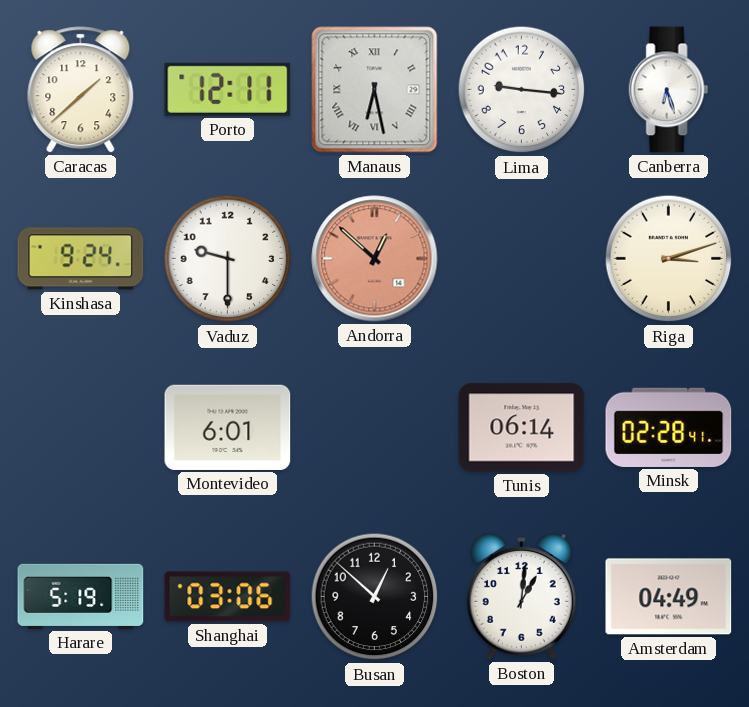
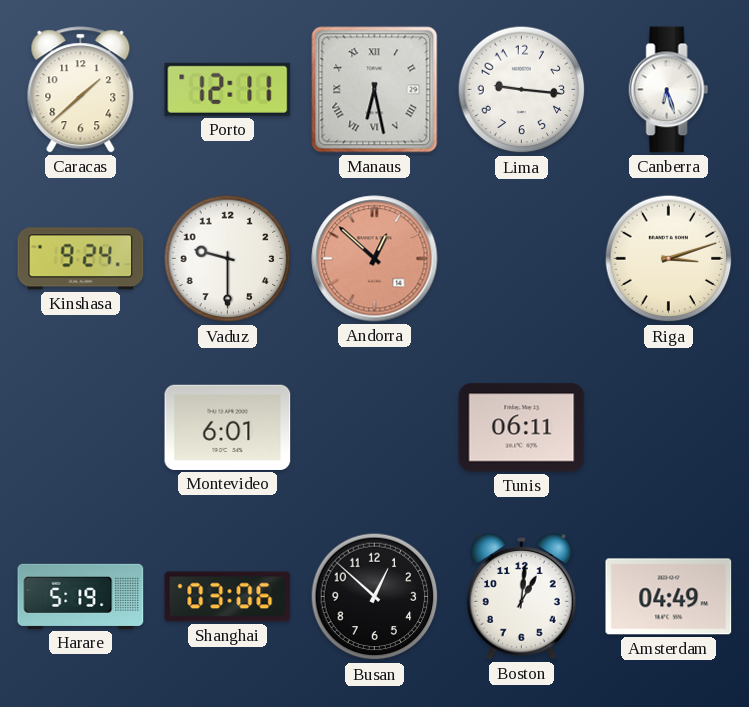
Tunis: 06:14 -> 06:11
Minsk: 02:28 -> none
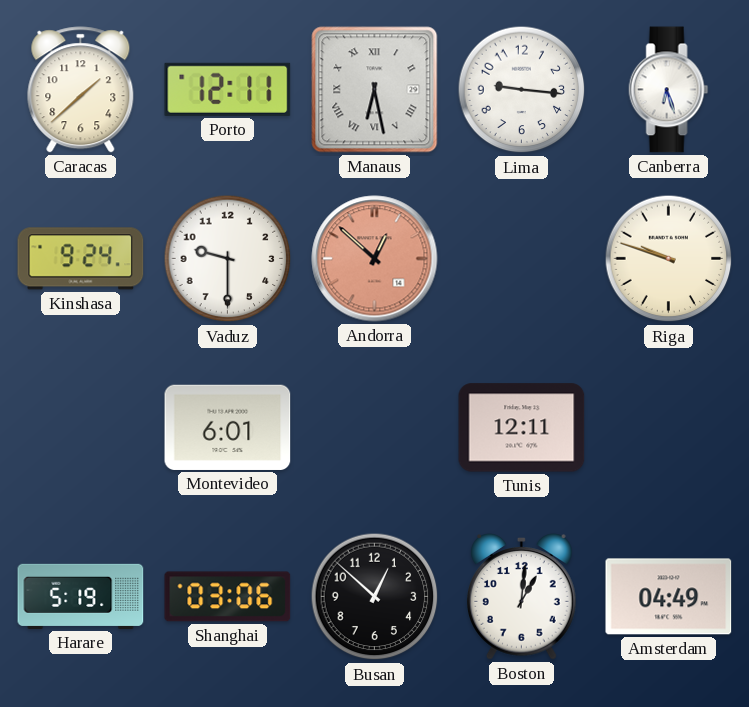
Riga: 3:12 -> 9:48
Tunis: 06:11 -> 12:11
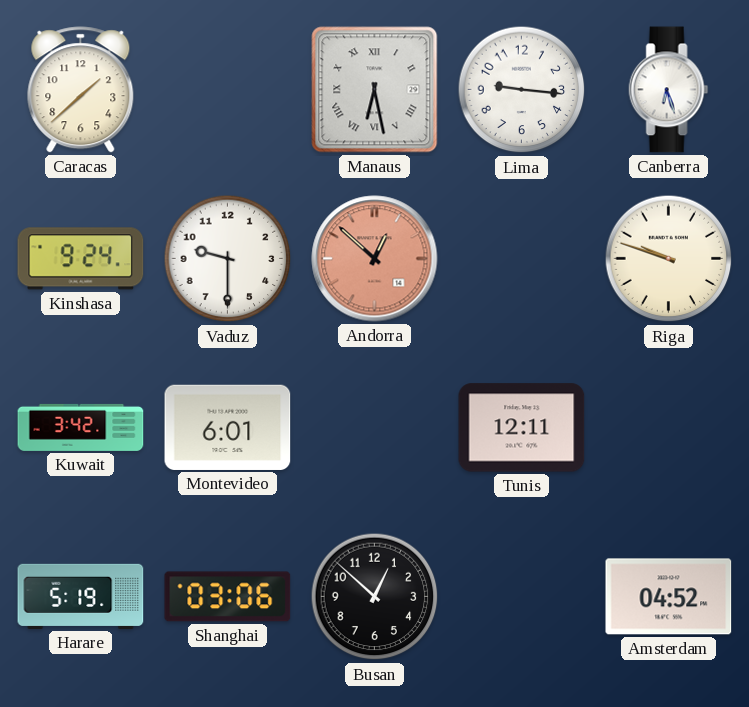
Porto: 12:11 -> none
Kuwait: none -> 3:42
Boston: 1:01 -> none
Amsterdam: 04:49 -> 04:52
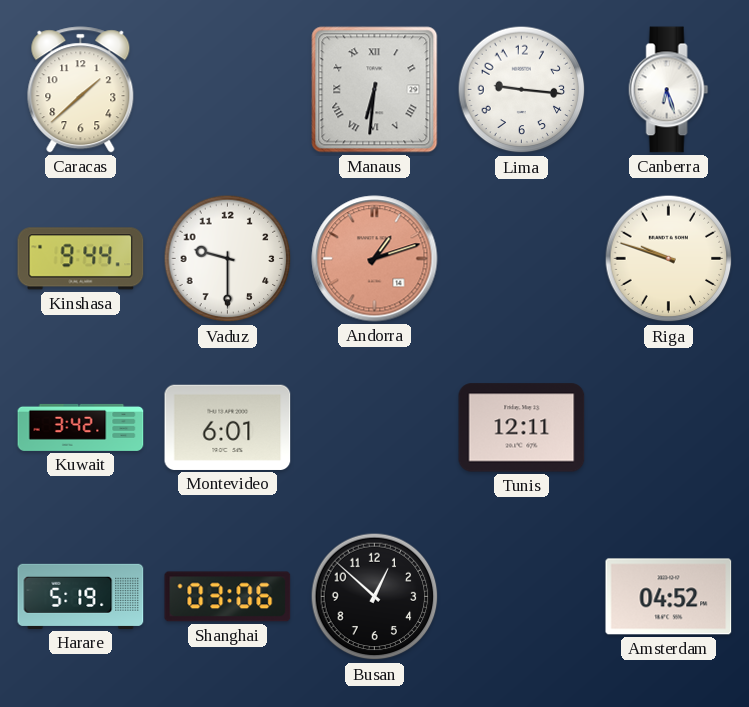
Manaus: 6:28 -> 6:31
Kinshasa: 9:24 -> 9:44
Andorra: 12:52 -> 1:12
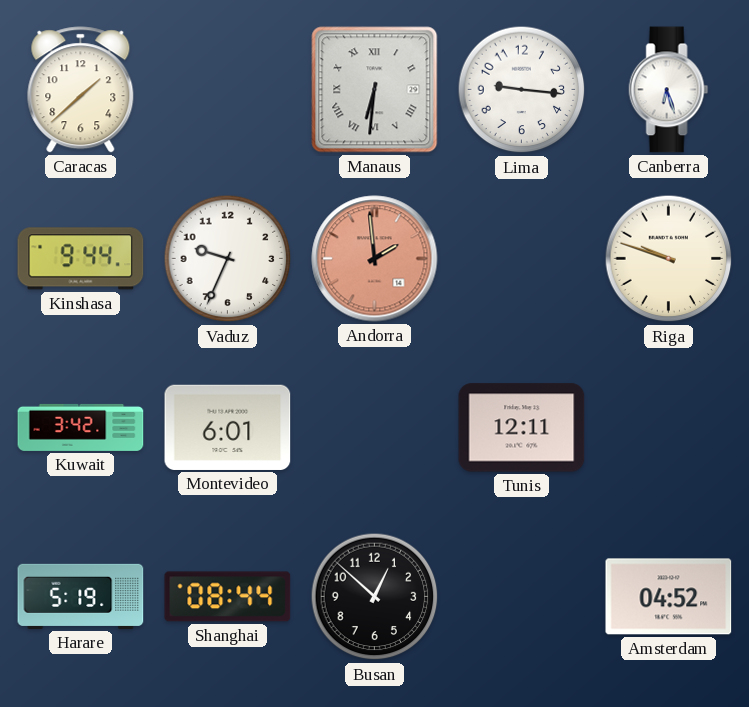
Vaduz: 9:30 -> 9:34
Andorra: 1:12 -> 1:59
Shanghai: 03:06 -> 08:44
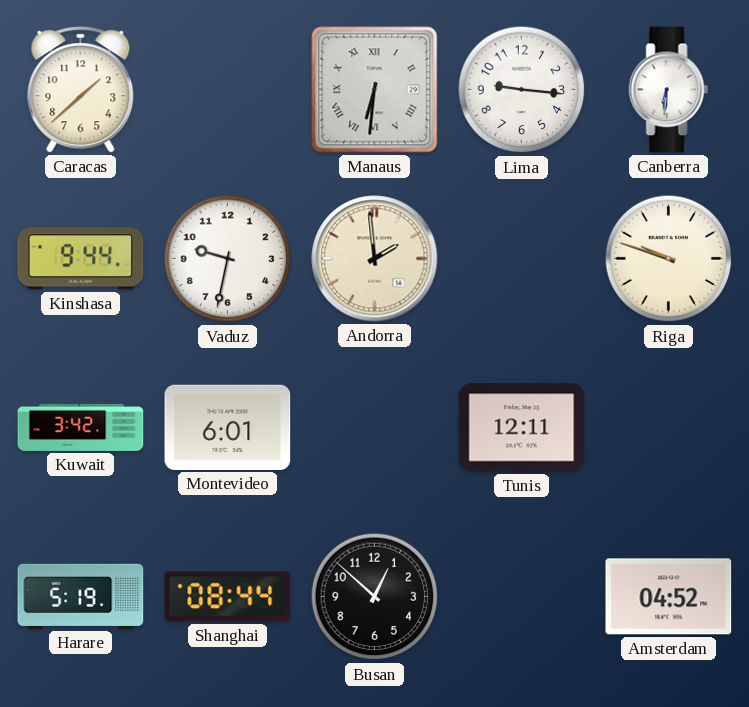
Canberra: 6:27 -> 6:31
Vaduz: 9:34 -> 9:32
Andorra dial: salmon -> cream
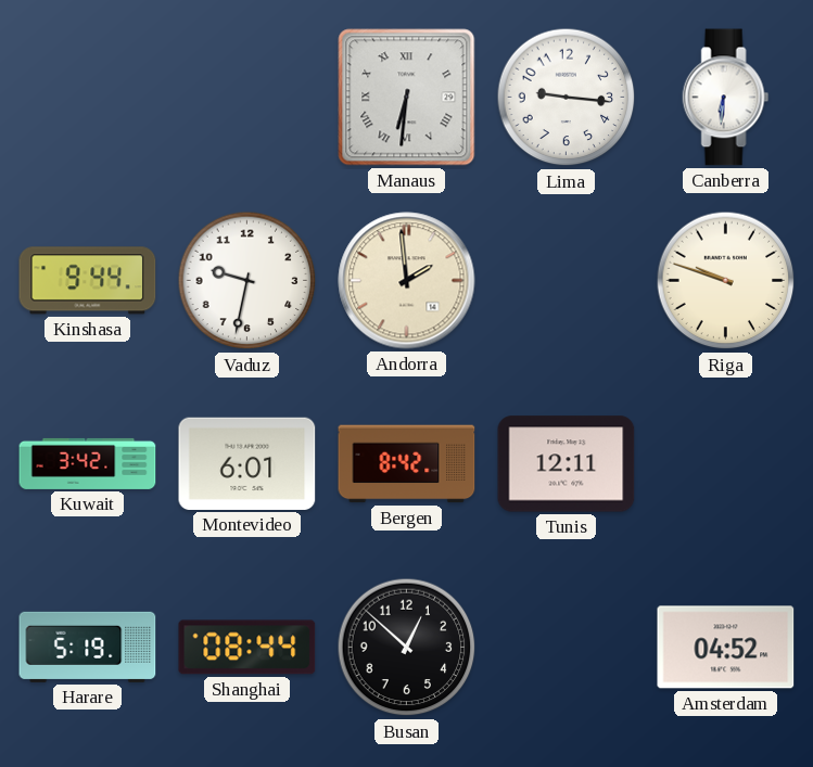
Caracas: 1:38 -> none
Bergen: none -> 8:42
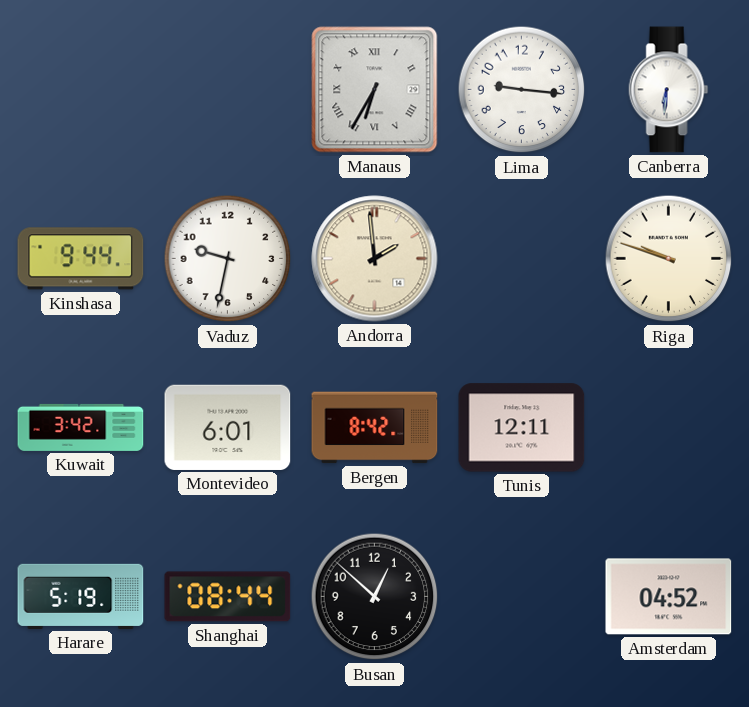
Manaus: 6:31 -> 6:35
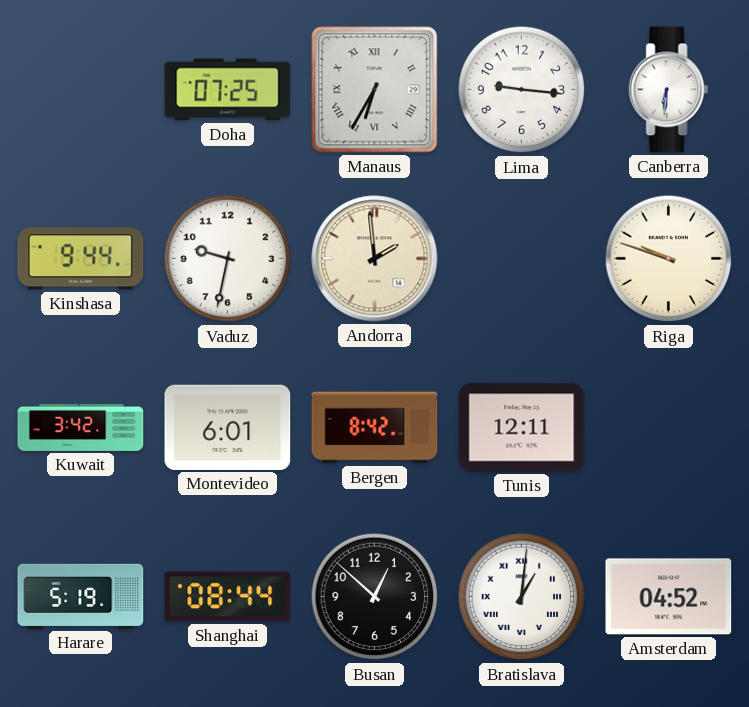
Doha: none -> 07:25
Bratislava: none -> 1:01
